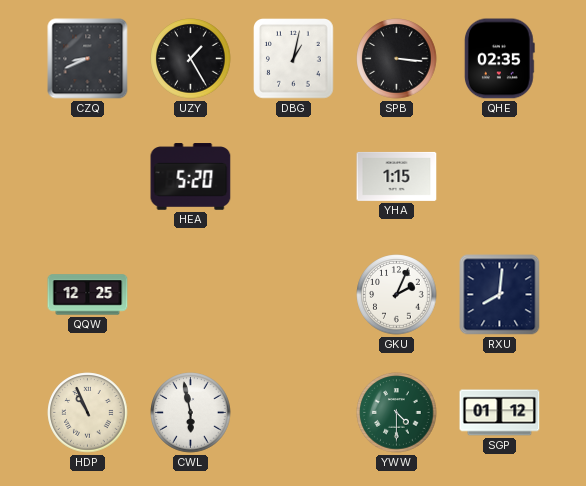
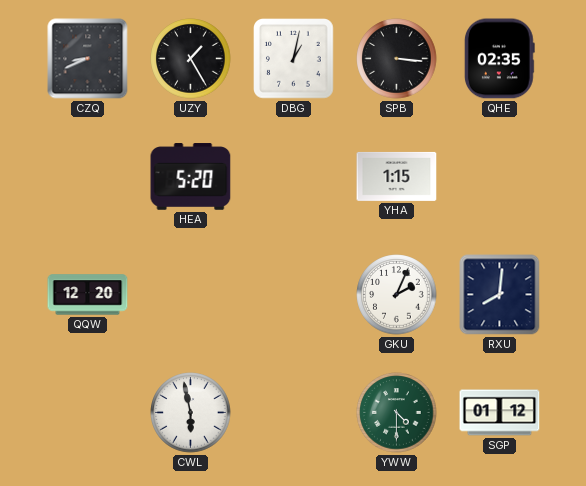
QQW: 12:25 -> 12:20
HDP: 10:56 -> none
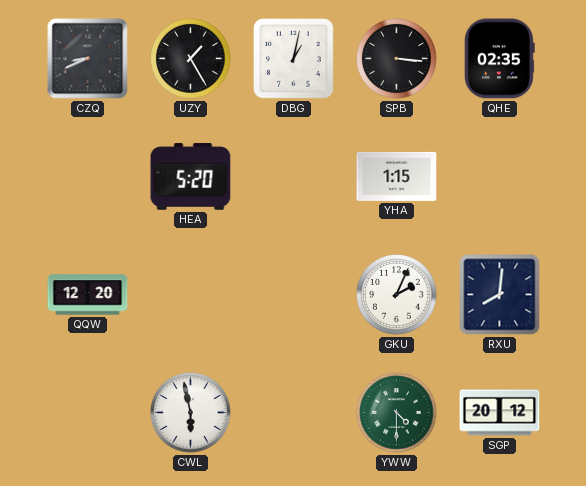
SGP: 01:12 -> 20:12
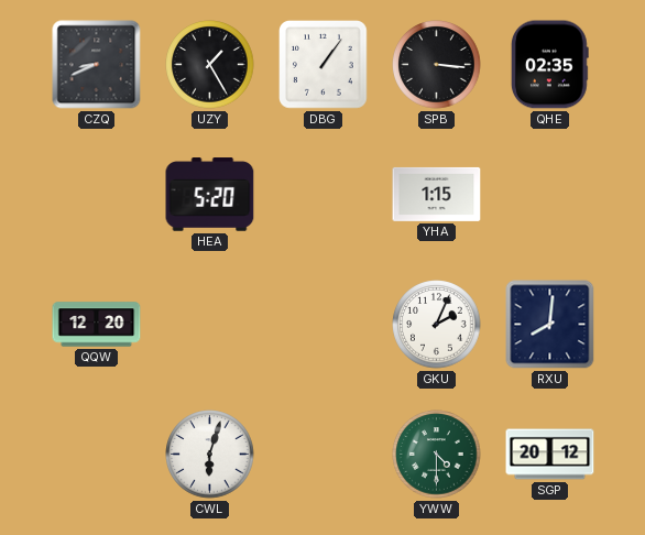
DBG: 1:02 -> 1:06
CWL: 5:58 -> 6:03
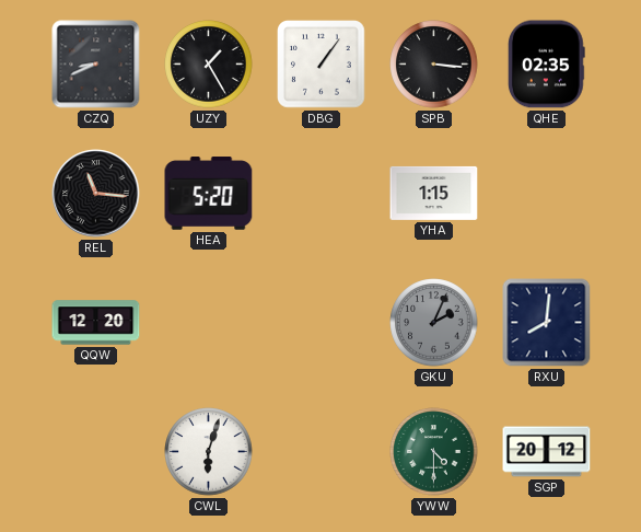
REL: none -> 11:16
GKU dial: white -> grey
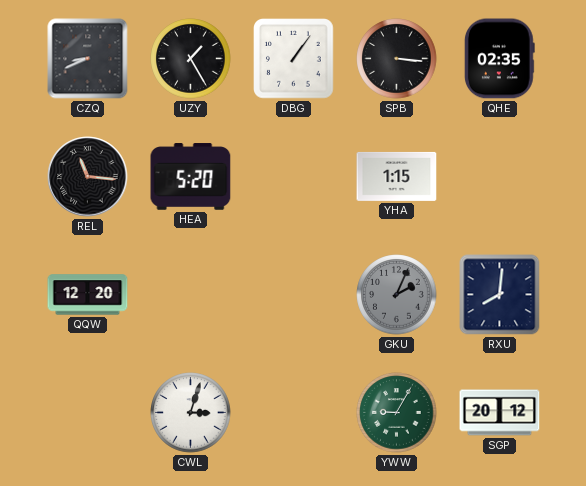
CWL: 6:03 -> 3:03
YWW: 4:30 -> 9:05
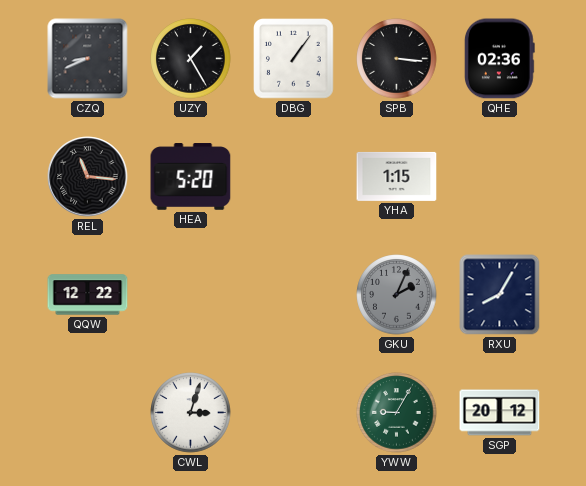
QHE: 02:35 -> 02:36
QQW: 12:20 -> 12:22
RXU: 8:01 -> 8:05
